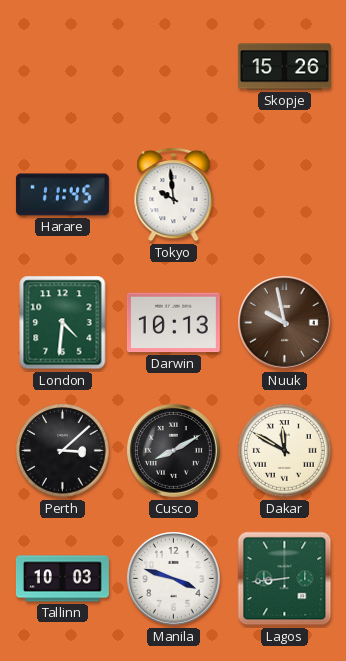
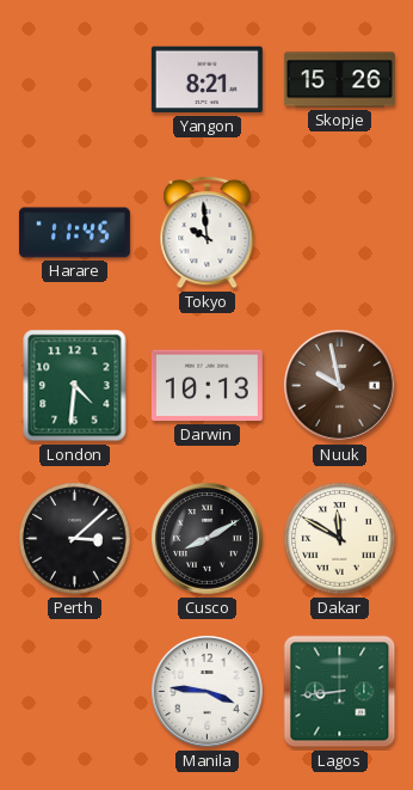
Yangon: none -> 8:21
Tallinn: 10:03 -> none
Manila: 3:48 -> 3:46
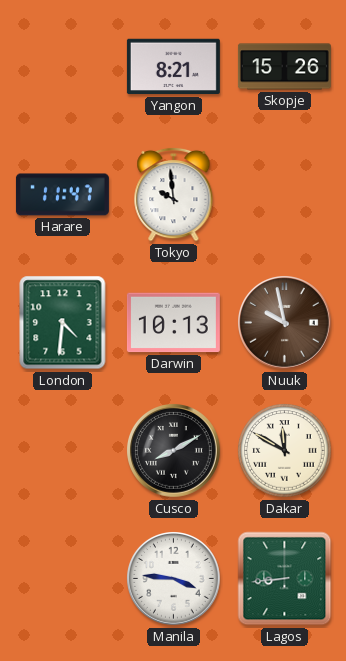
Harare: 11:45 -> 11:47
Perth: 3:08 -> none
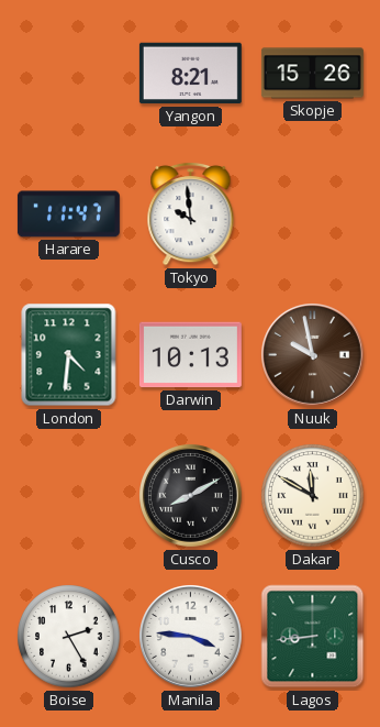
Boise: none -> 2:25
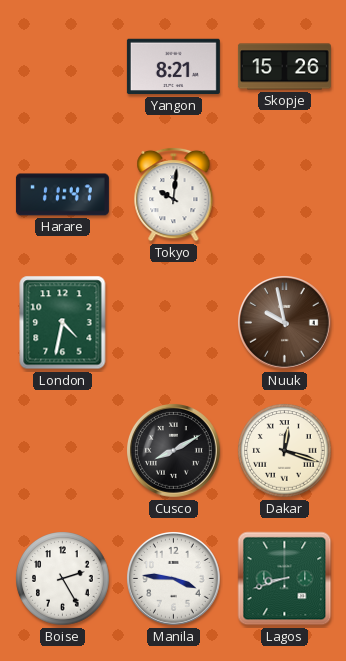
Tokyo: 9:59 -> 10:01
London: 4:31 -> 4:32
Darwin: 10:13 -> none
Dakar: 11:50 -> 12:18
Lagos: 8:44 -> 8:42
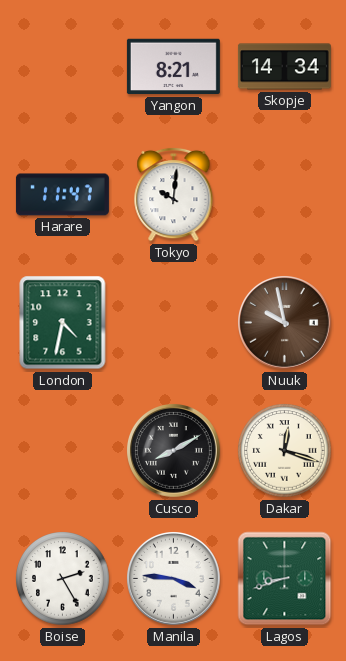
Skopje: 15:26 -> 14:34
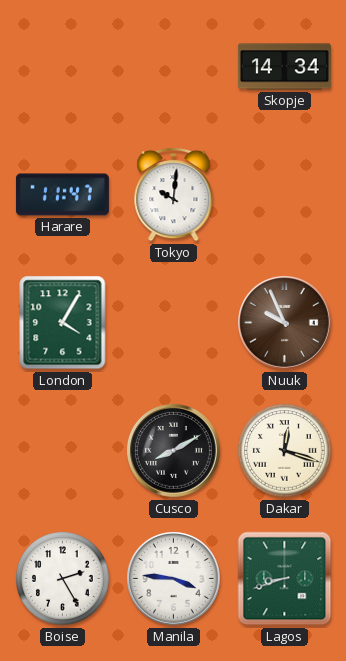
Yangon: 8:21 -> none
London: 4:32 -> 4:05
Nuuk: 9:58 -> 9:56
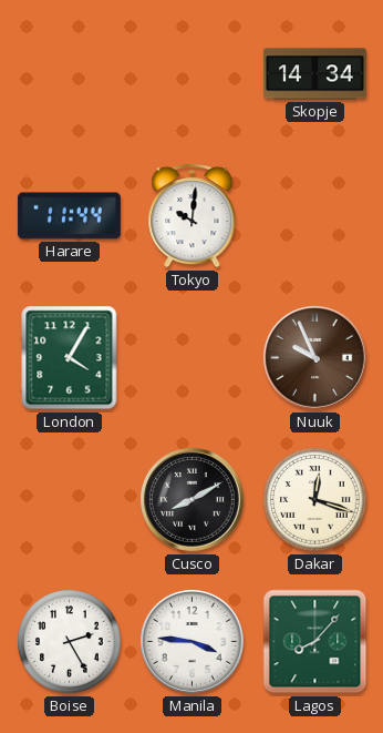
Harare: 11:47 -> 11:44
Lagos: 8:42 -> 8:07
